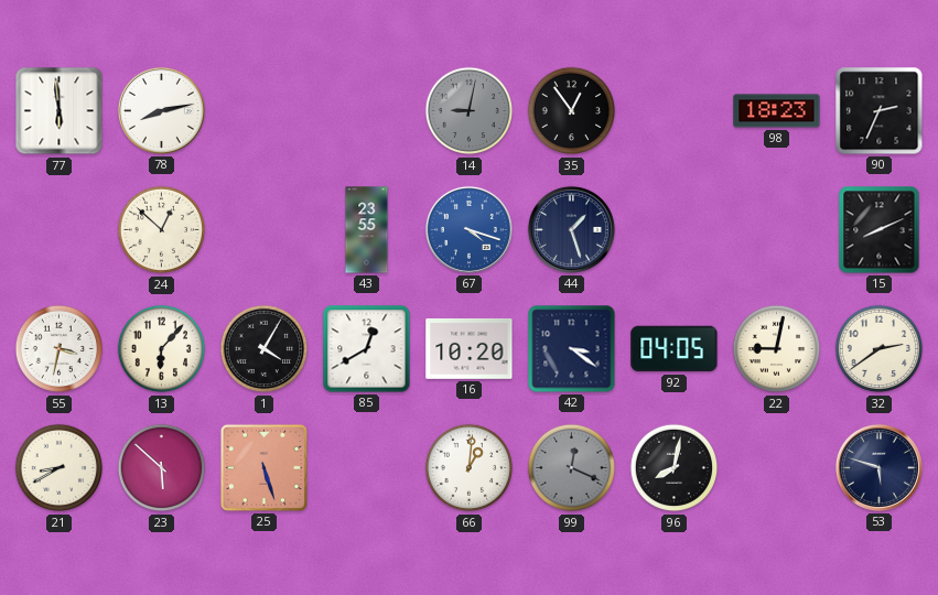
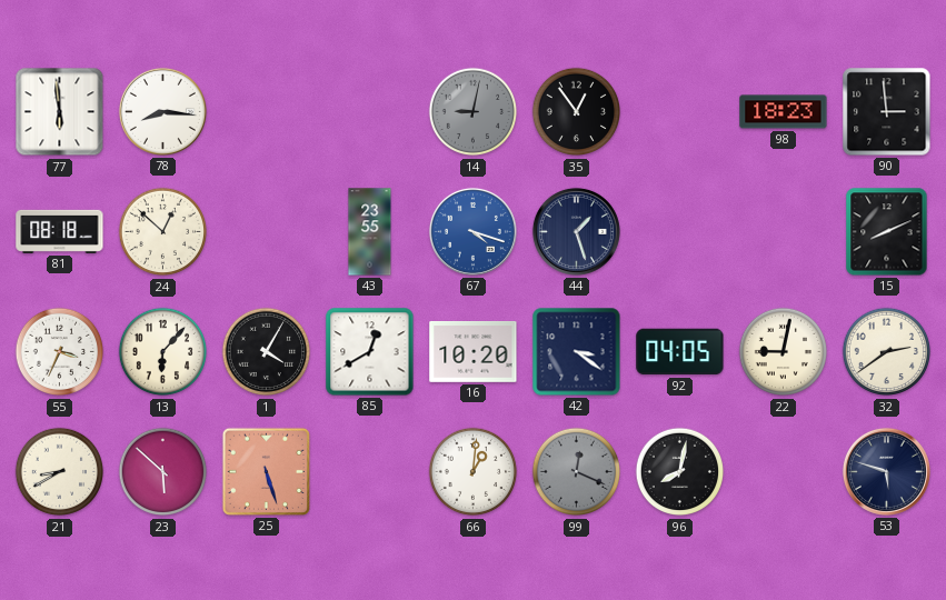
78: 8:13 -> 8:16
90: 2:34 -> 2:59
81: none -> 08:18
55: 3:32 -> 3:34
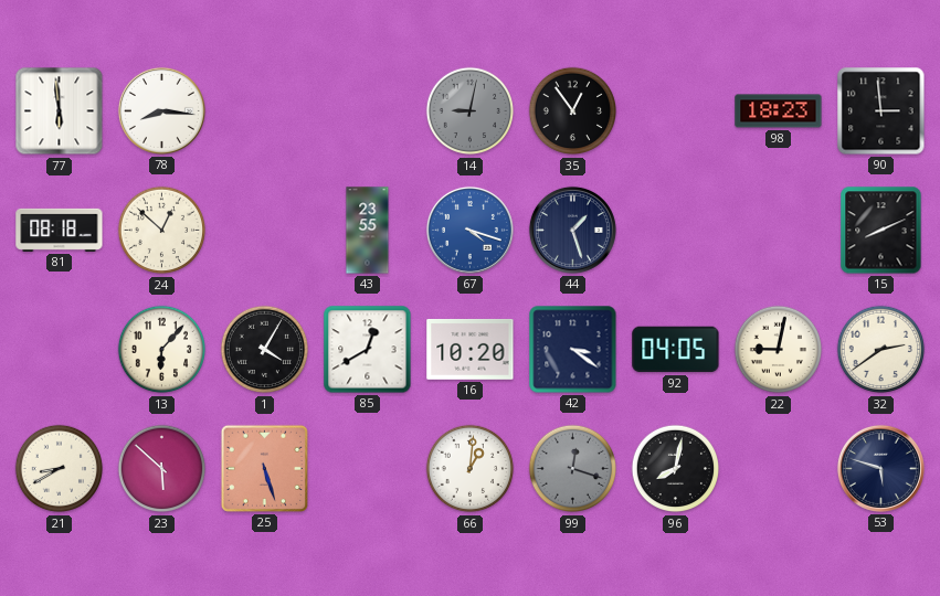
55: 3:34 -> none
99: 12:19 -> 12:18
